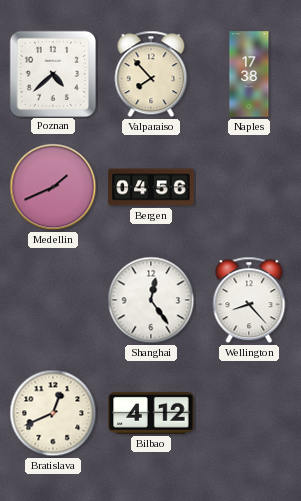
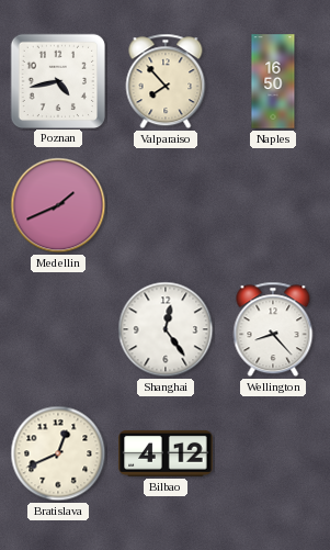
Poznan: 4:38 -> 4:43
Naples: 17:38 -> 16:50
Bergen: 04:56 -> none
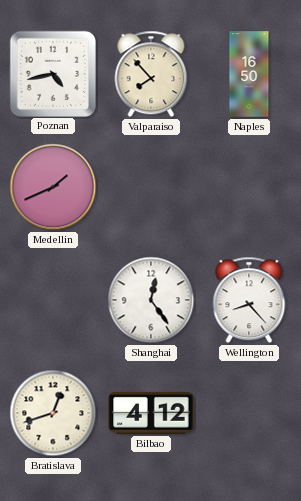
Bratislava: 12:41 -> 12:42
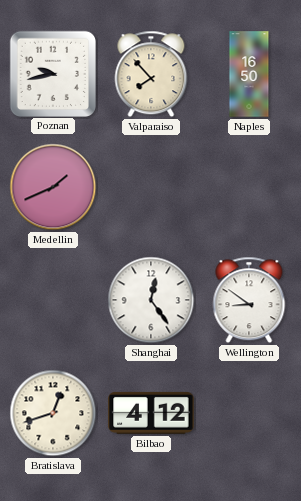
Poznan: 4:43 -> 9:43
Wellington: 8:23 -> 8:51
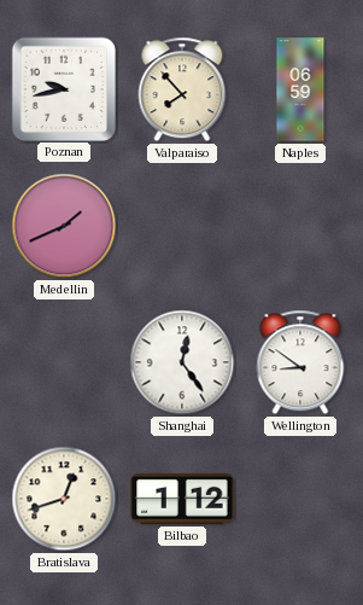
Naples: 16:50 -> 06:59
Bilbao: 4:12 -> 1:12
